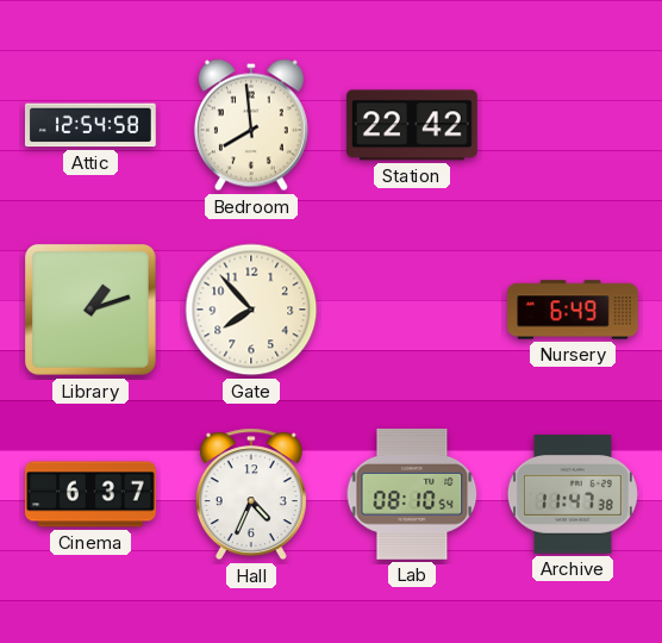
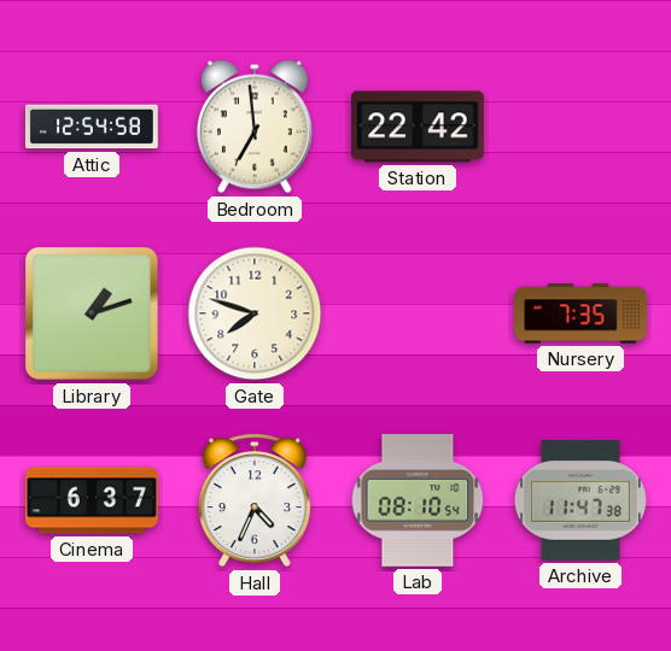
Bedroom: 7:59 -> 6:59
Gate: 7:53 -> 7:48
Nursery: 6:49 -> 7:35
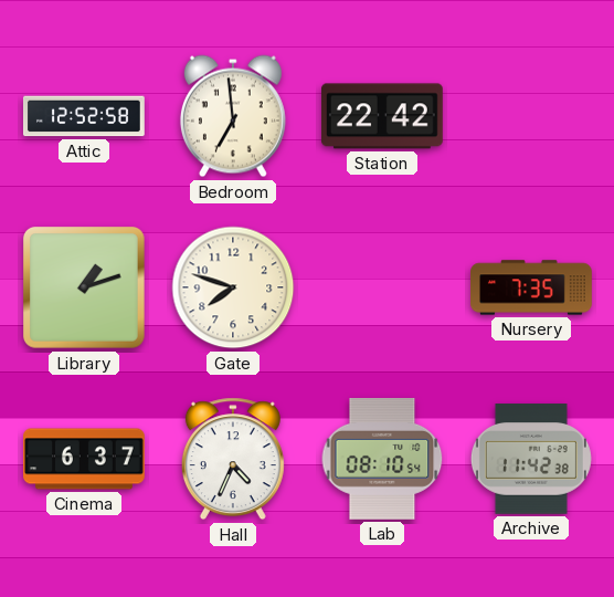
Attic: 12:54 -> 12:52
Archive: 11:47 -> 11:42
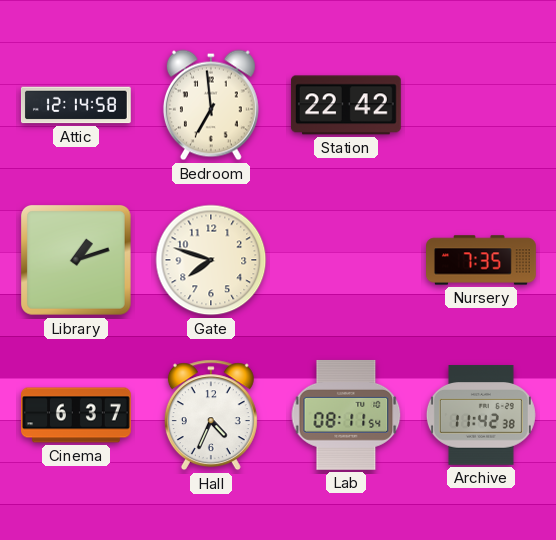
Attic: 12:52 -> 12:14
Lab: 08:10 -> 08:11
